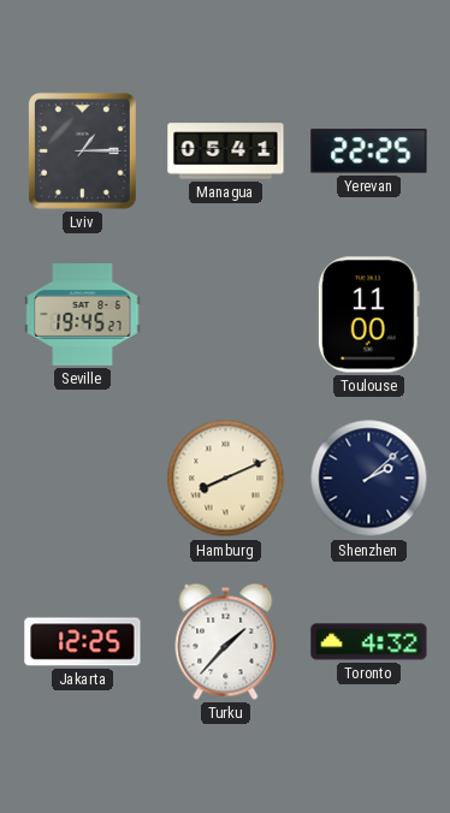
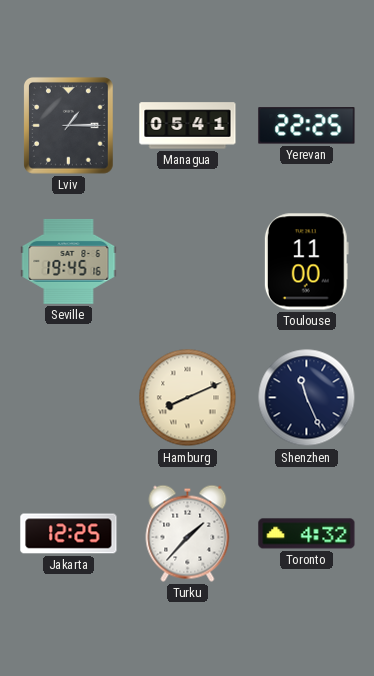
Seville: 19:45:27 -> 19:45:16
Shenzhen: 2:08 -> 11:26
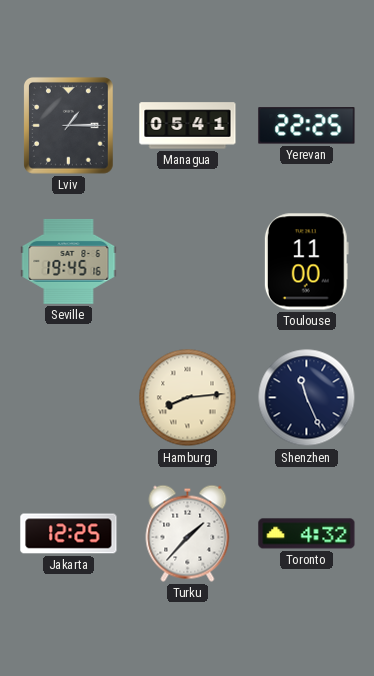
Hamburg: 8:11 -> 8:14
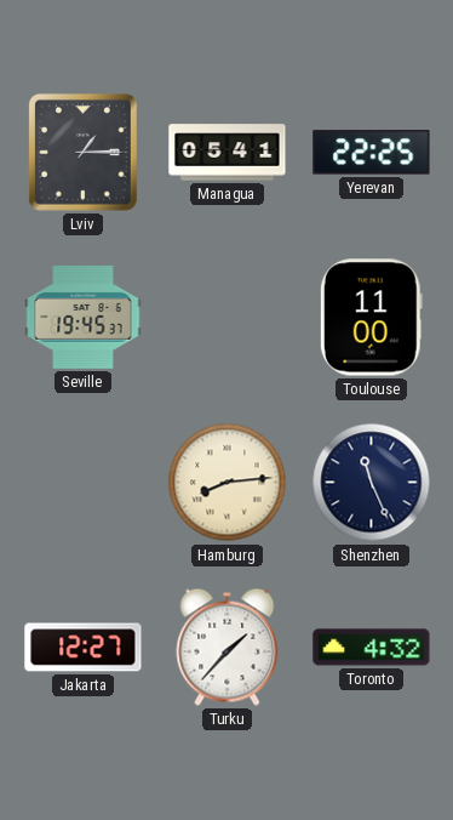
Seville: 19:45:16 -> 19:45:37
Jakarta: 12:25 -> 12:27
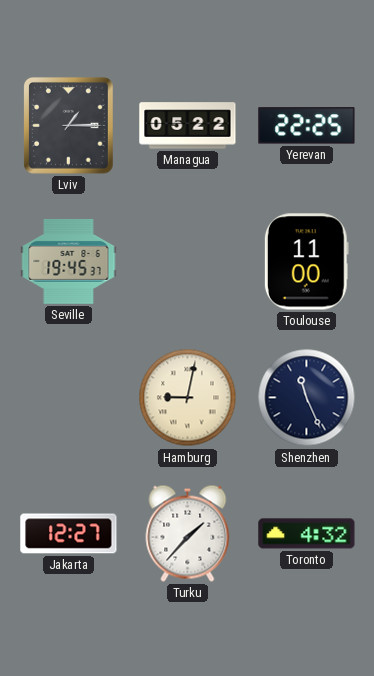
Managua: 05:41 -> 05:22
Hamburg: 8:14 -> 9:02
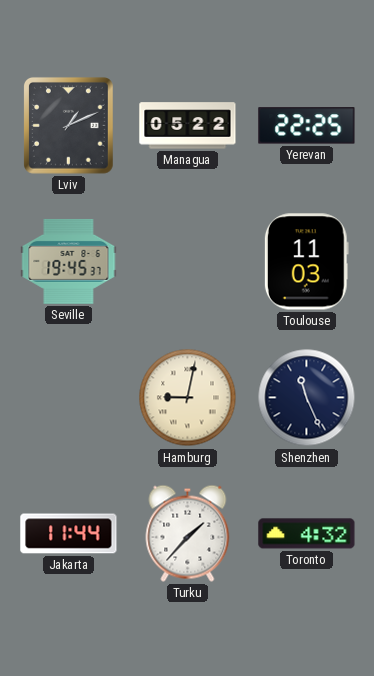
Lviv: 1:15 -> 1:11
Toulouse: 11:00 -> 11:03
Jakarta: 12:27 -> 11:44
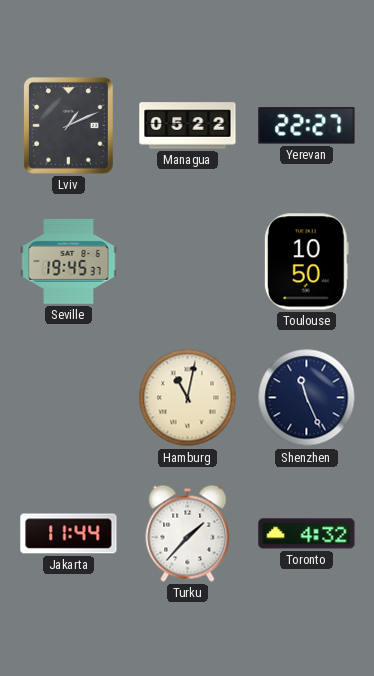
Yerevan: 22:25 -> 22:27
Toulouse: 11:03 -> 10:50
Hamburg: 9:02 -> 11:02
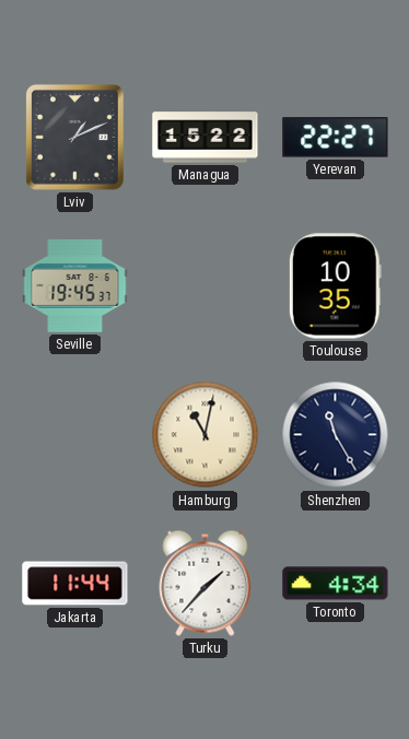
Managua: 05:22 -> 15:22
Toulouse: 10:50 -> 10:35
Shenzhen: 11:26 -> 11:25
Toronto: 4:32 -> 4:34
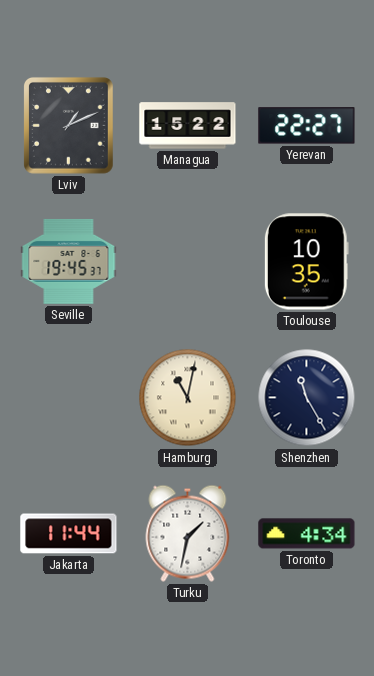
Turku: 1:37 -> 1:32
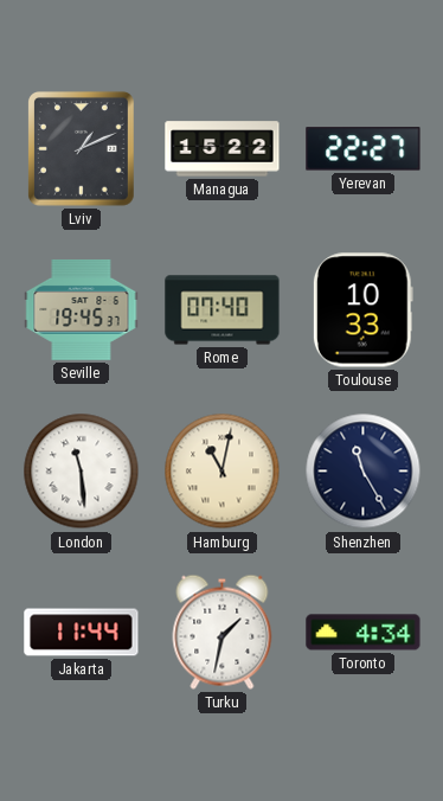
Rome: none -> 07:40
Toulouse: 10:35 -> 10:33
London: none -> 11:29
